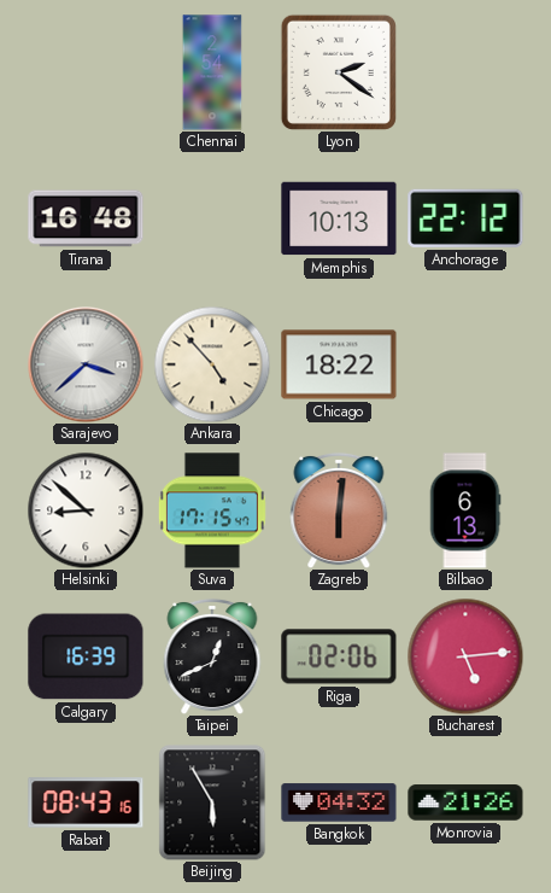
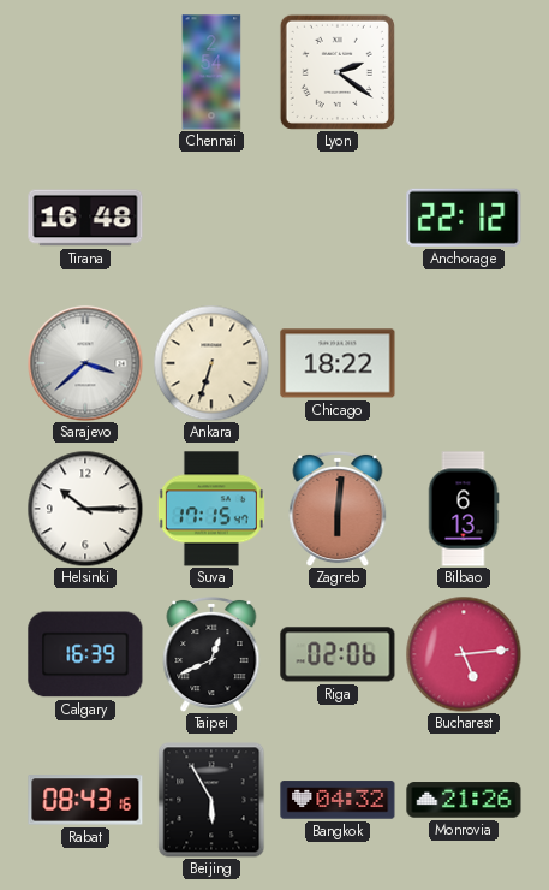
Memphis: 10:13 -> none
Ankara: 4:53 -> 6:33
Helsinki: 8:52 -> 10:15
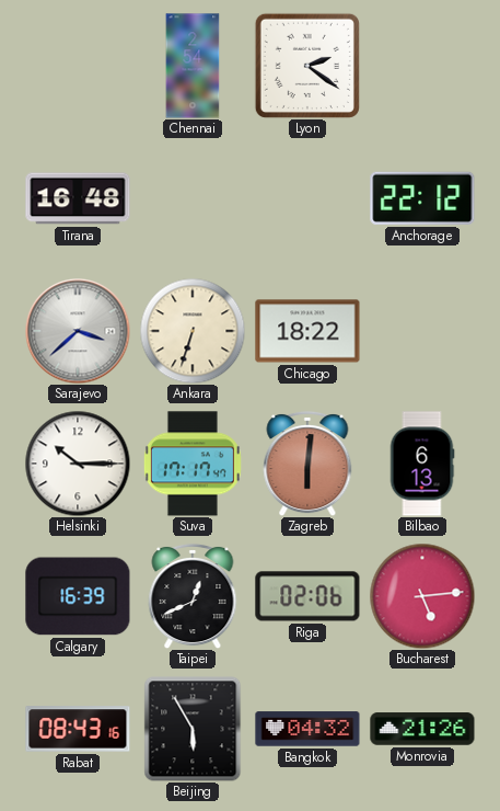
Suva: 17:15 -> 17:17
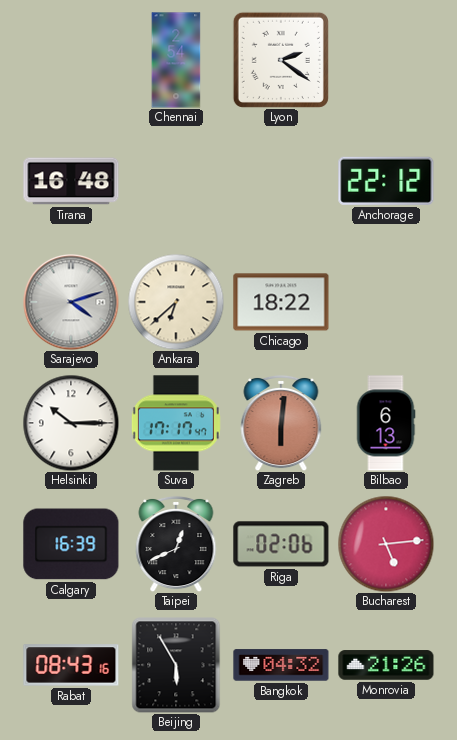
Sarajevo: 3:38 -> 4:12
Ankara: 6:33 -> 6:38
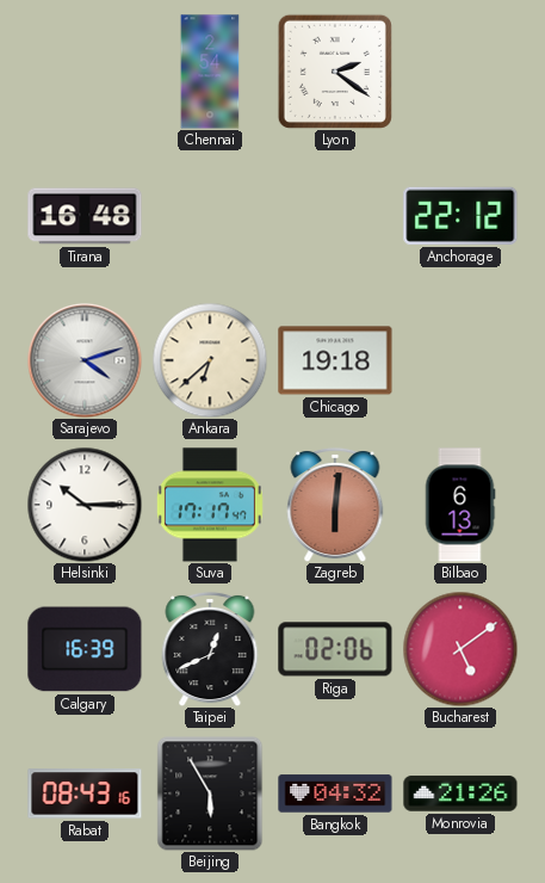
Chicago: 18:22 -> 19:18
Bucharest: 5:14 -> 5:09
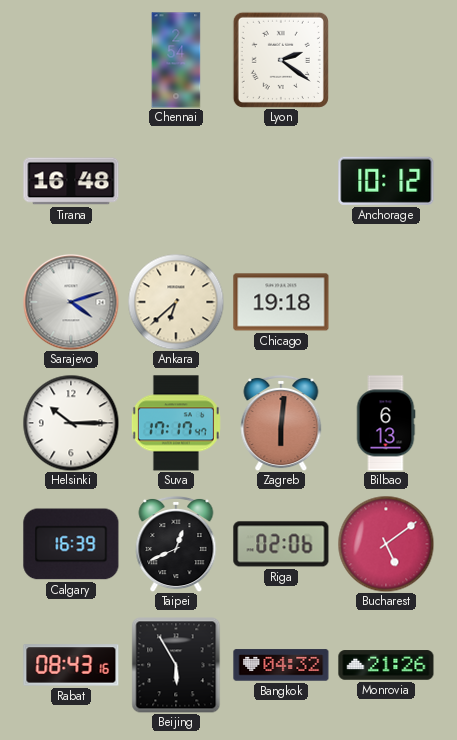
Anchorage: 22:12 -> 10:12
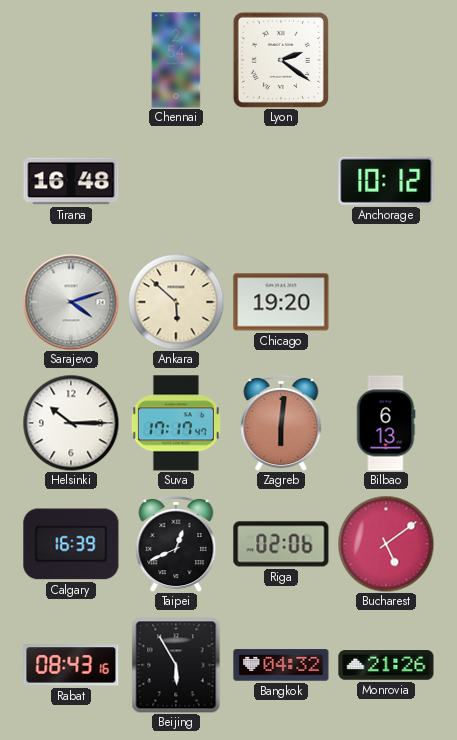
Ankara: 6:38 -> 5:52
Chicago: 19:18 -> 19:20
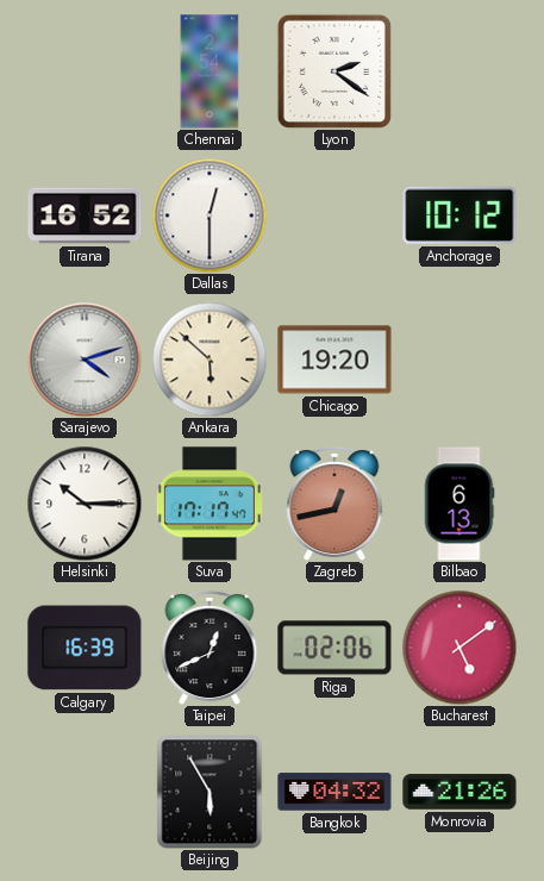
Tirana: 16:48 -> 16:52
Dallas: none -> 12:30
Zagreb: 6:01 -> 12:43
Rabat: 08:43 -> none
